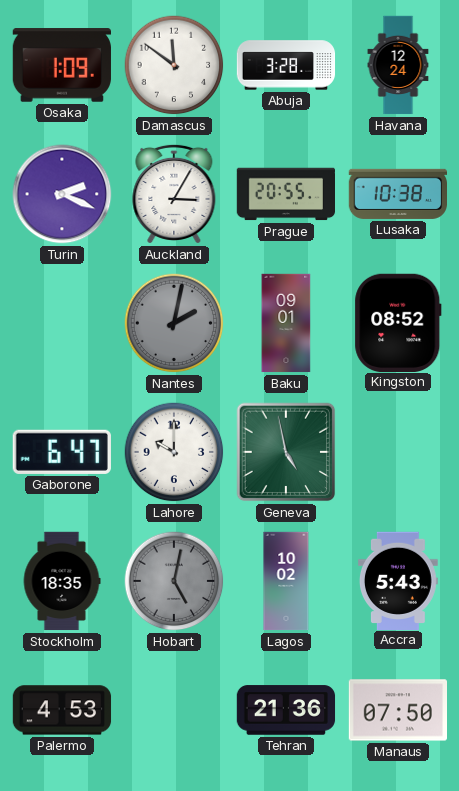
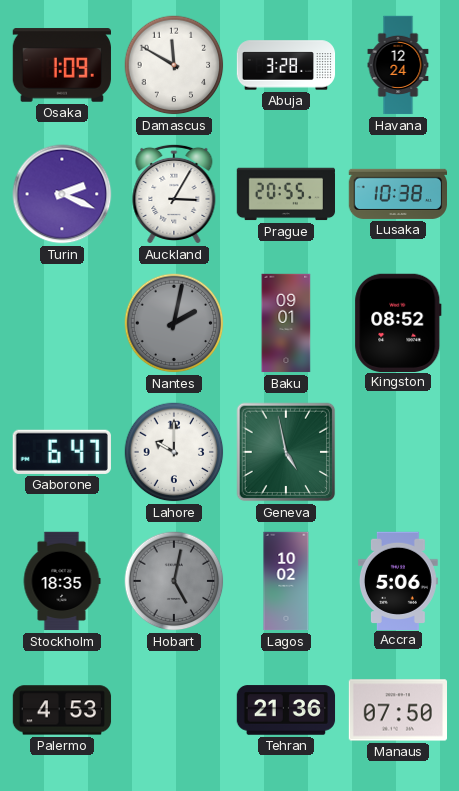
Damascus: 11:51 -> 11:50
Accra: 5:43 -> 5:06
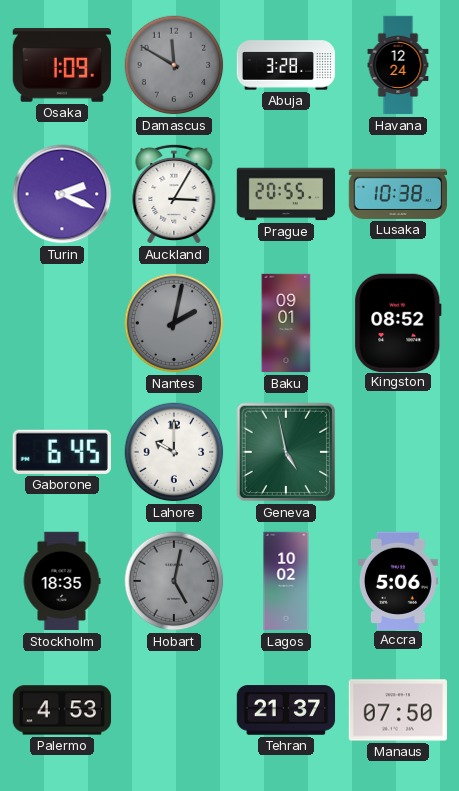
Damascus dial: white -> grey
Gaborone: 6:47 -> 6:45
Tehran: 21:36 -> 21:37
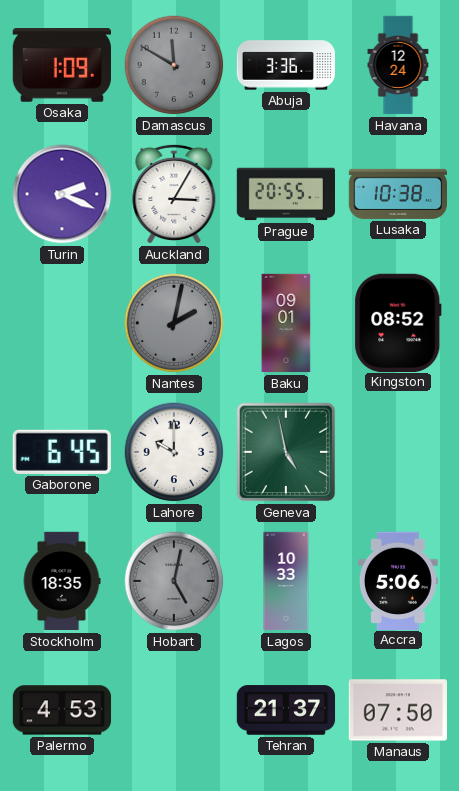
Abuja: 3:28 -> 3:36
Lagos: 10:02 -> 10:33
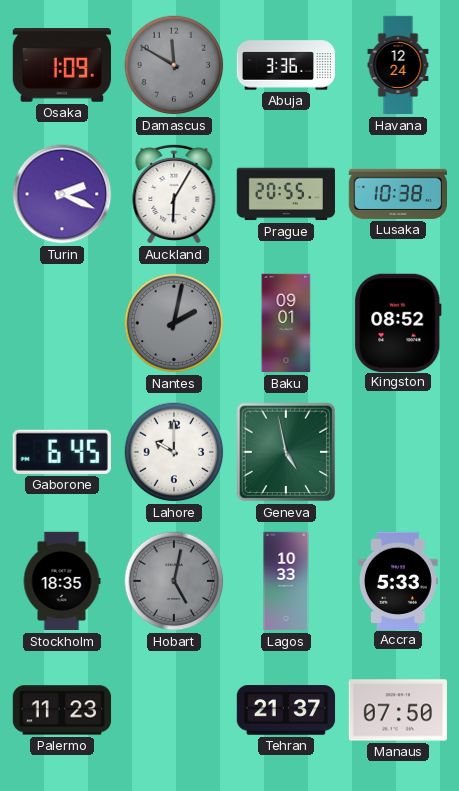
Auckland: 3:05 -> 6:05
Accra: 5:06 -> 5:33
Palermo: 4:53 -> 11:23
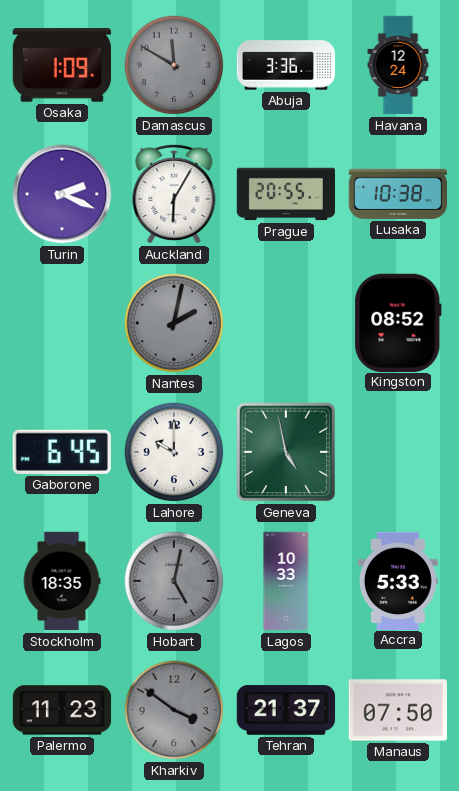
Baku: 09:01 -> none
Kharkiv: none -> 3:51
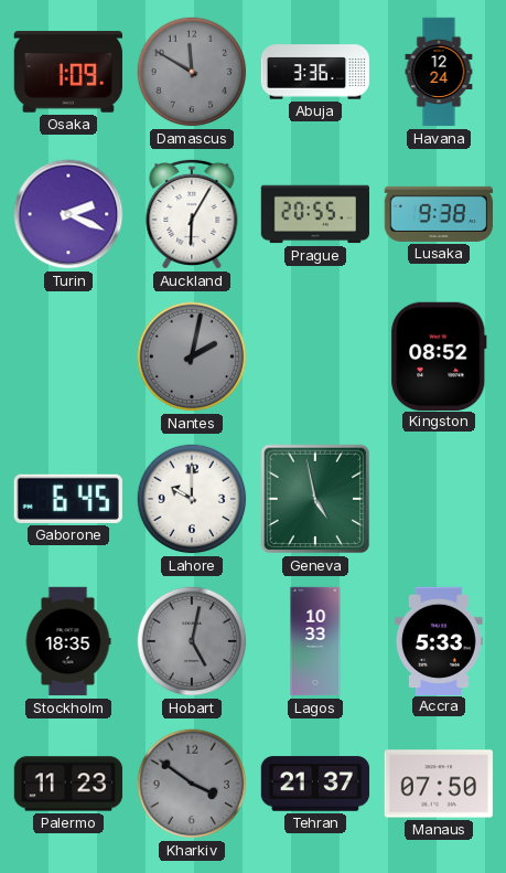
Lusaka: 10:38 -> 9:38
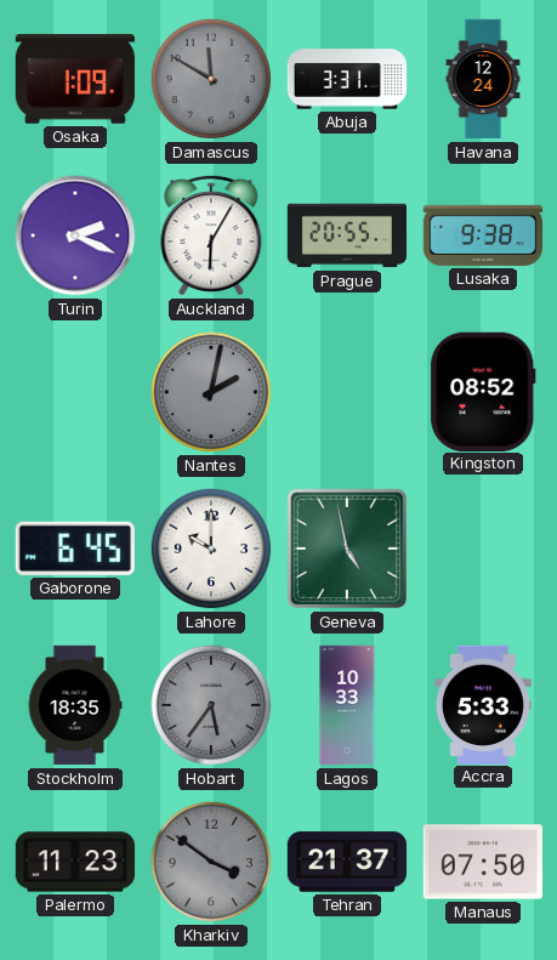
Abuja: 3:36 -> 3:31
Hobart: 5:02 -> 5:36
